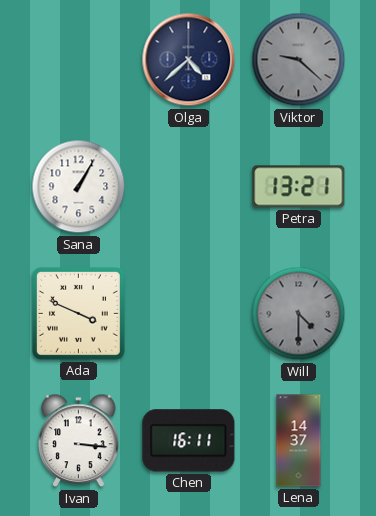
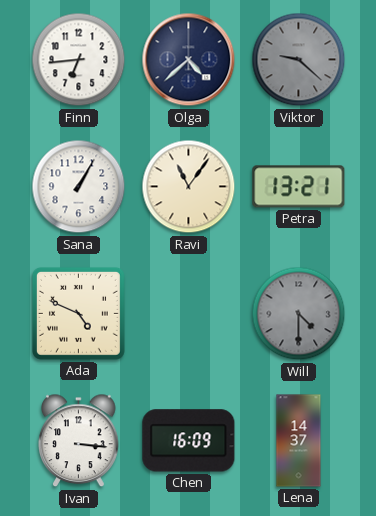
Finn: none -> 6:44
Ravi: none -> 11:06
Ada: 3:49 -> 4:49
Chen: 16:11 -> 16:09
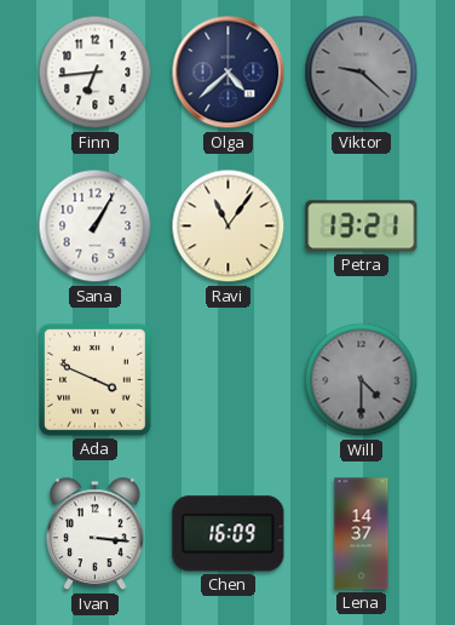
Ada: 4:49 -> 3:49
